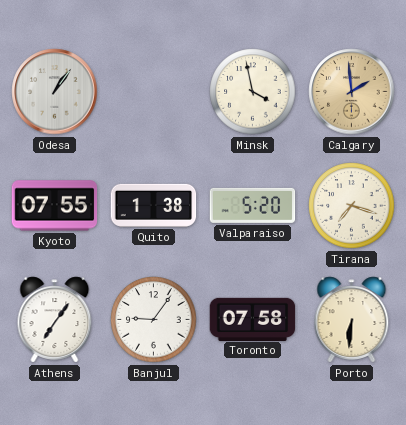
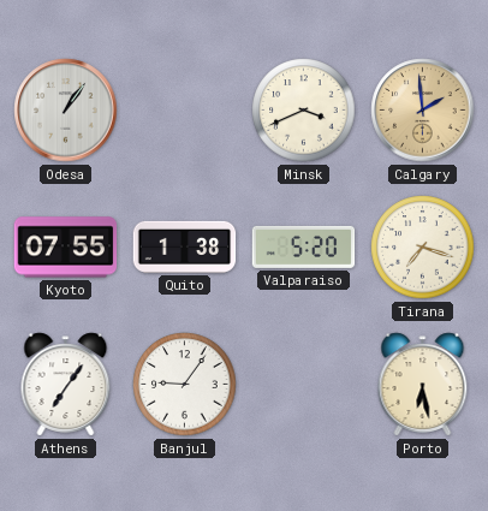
Minsk: 3:58 -> 3:41
Toronto: 07:58 -> none
Porto: 6:31 -> 6:28
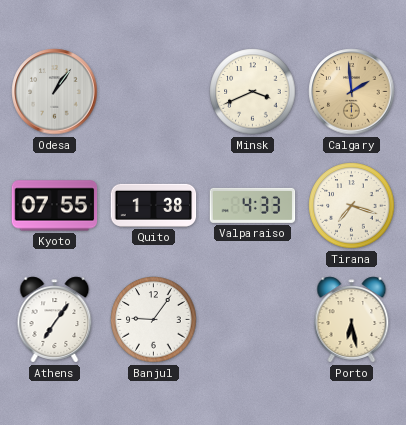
Valparaiso: 5:20 -> 4:33
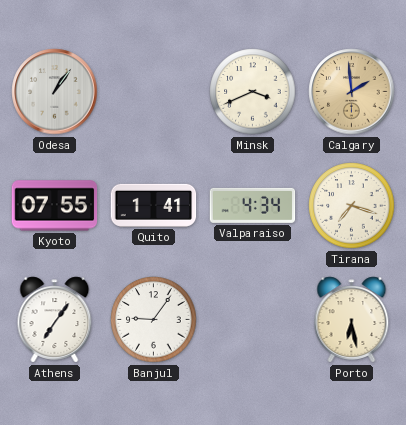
Quito: 1:38 -> 1:41
Valparaiso: 4:33 -> 4:34
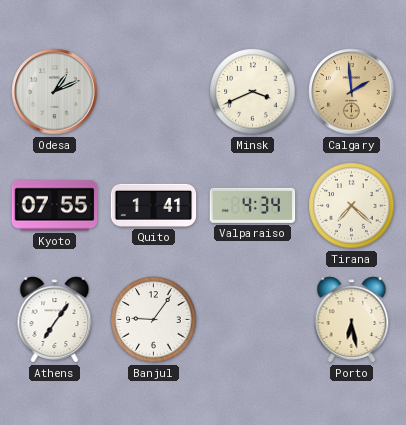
Odesa: 1:06 -> 1:11
Tirana: 7:18 -> 7:22
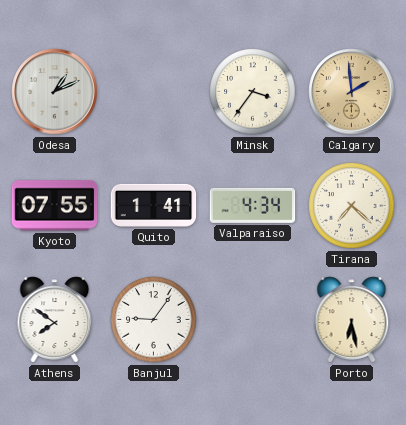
Minsk: 3:41 -> 3:36
Athens: 7:06 -> 7:51
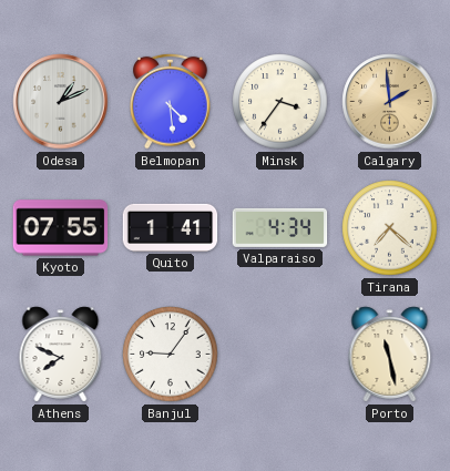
Belmopan: none -> 4:29
Athens: 7:51 -> 7:49
Porto: 6:28 -> 11:28
